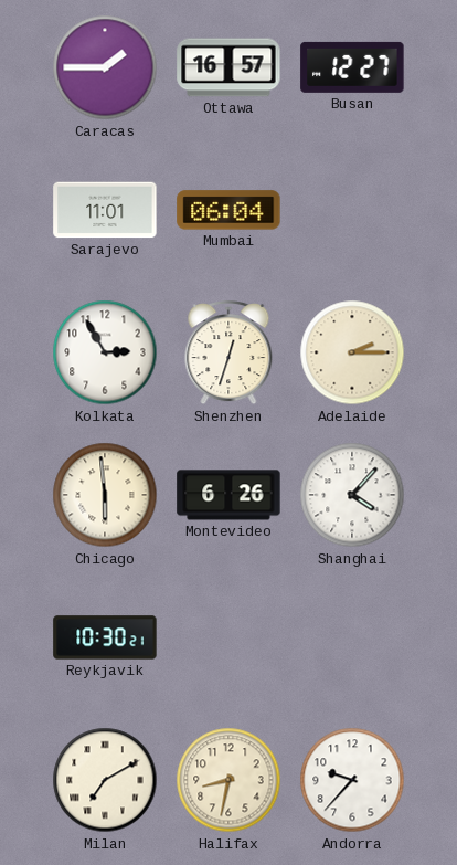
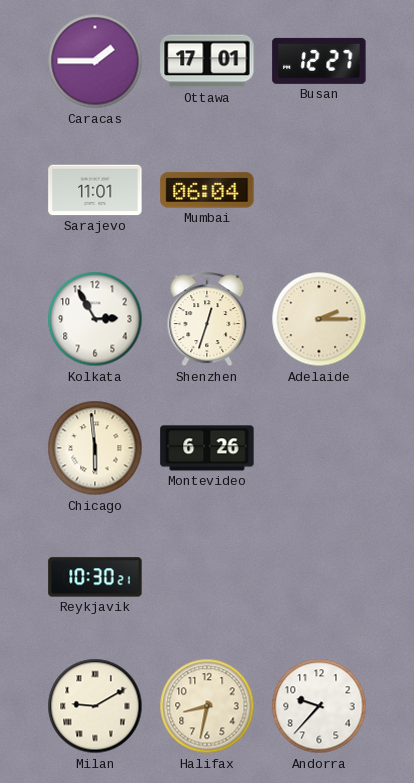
Ottawa: 16:57 -> 17:01
Shanghai: 4:07 -> none
Milan: 7:10 -> 9:10
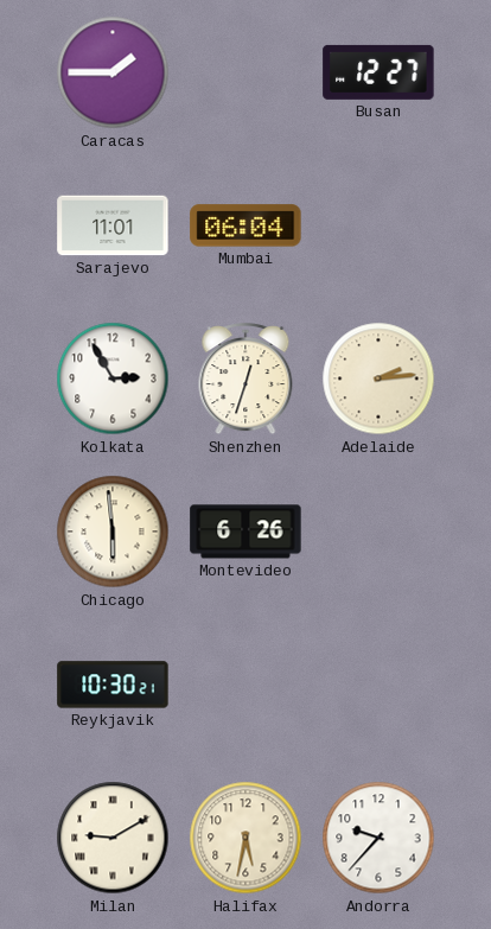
Ottawa: 17:01 -> none
Adelaide: 2:15 -> 2:14
Halifax: 8:32 -> 5:32
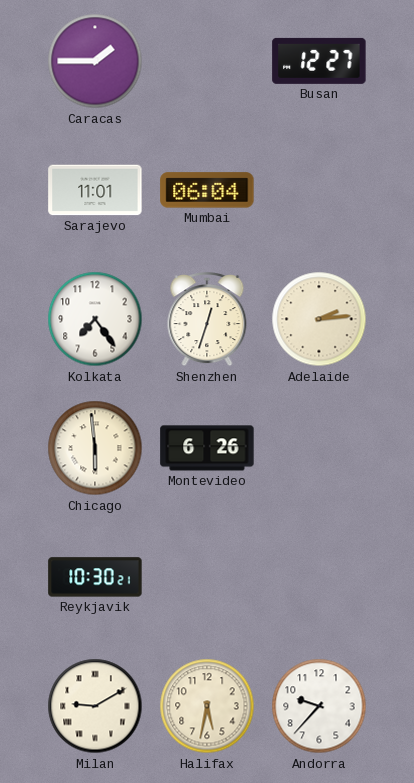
Kolkata: 2:55 -> 7:24
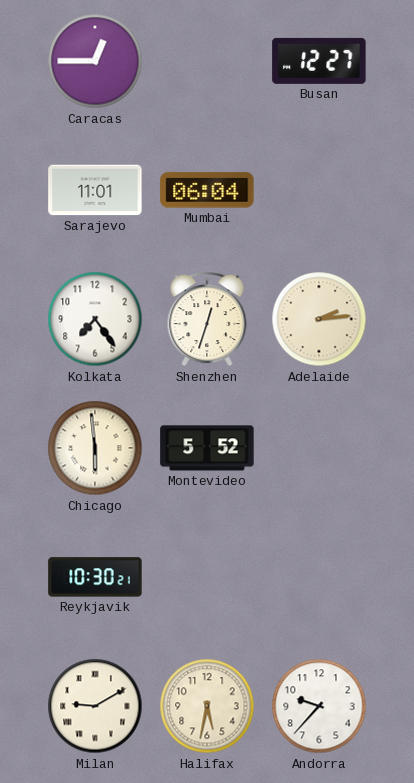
Caracas: 1:45 -> 12:45
Montevideo: 6:26 -> 5:52
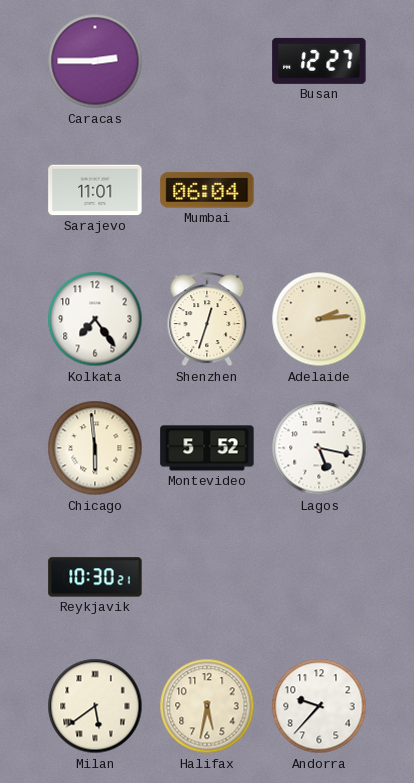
Caracas: 12:45 -> 2:45
Lagos: none -> 5:17
Milan: 9:10 -> 5:39
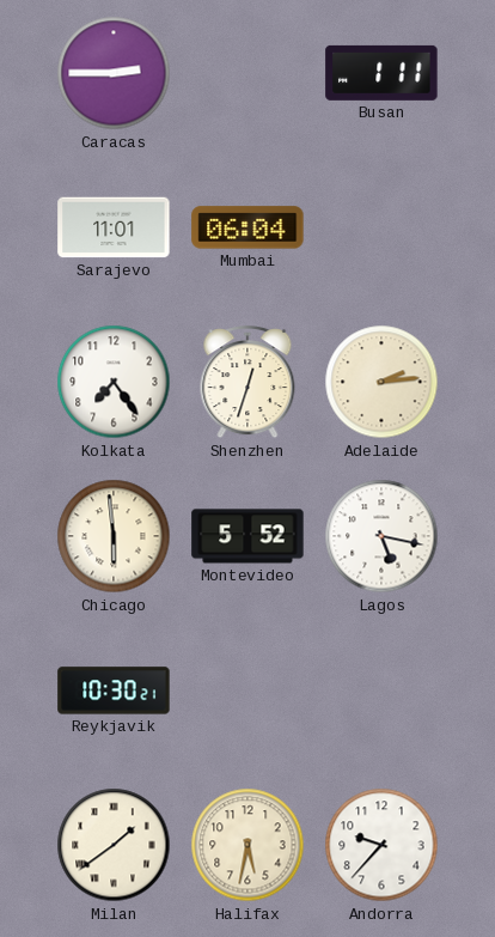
Busan: 12:27 -> 1:11
Milan: 5:39 -> 1:39
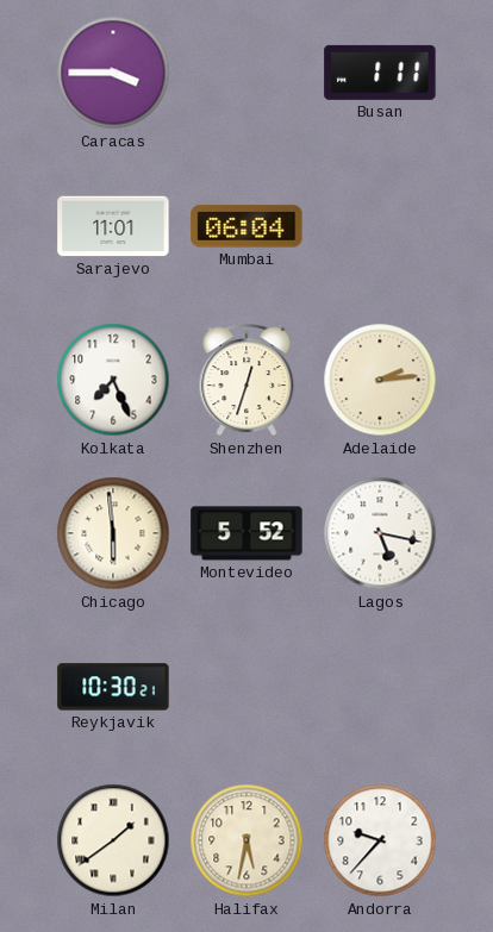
Caracas: 2:45 -> 3:45
Kolkata: 7:24 -> 7:26
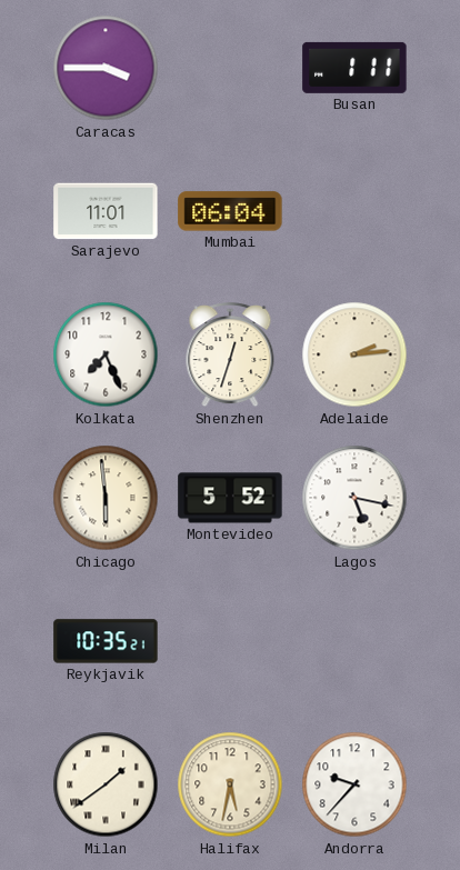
Reykjavik: 10:30 -> 10:35
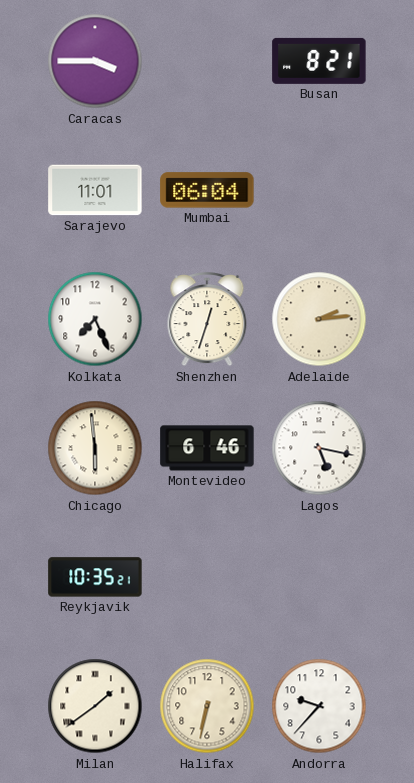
Busan: 1:11 -> 8:21
Montevideo: 5:52 -> 6:46
Halifax: 5:32 -> 6:32
